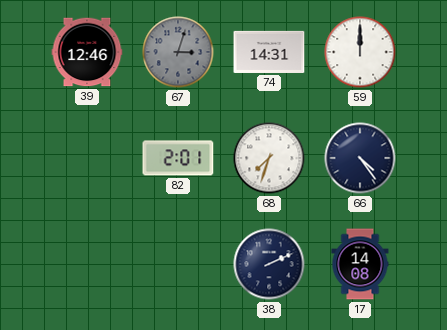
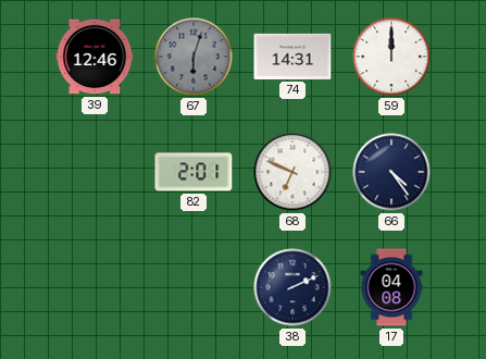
67: 3:03 -> 6:03
68: 7:33 -> 6:49
17: 14:08 -> 04:08
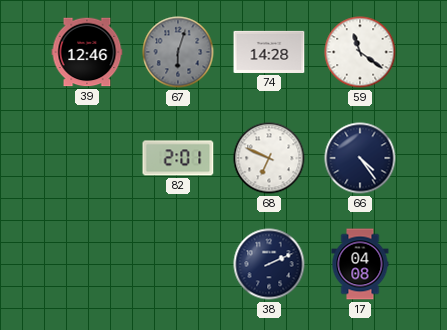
74: 14:31 -> 14:28
59: 12:00 -> 11:21
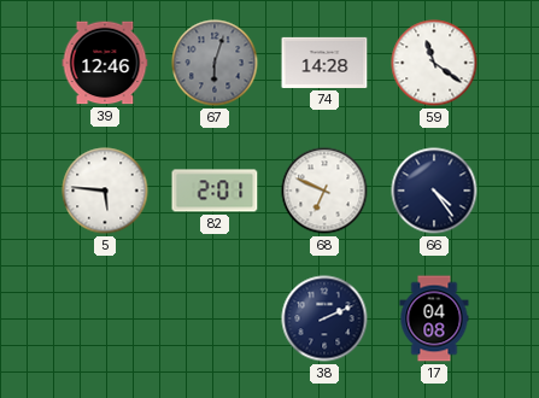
5: none -> 5:46
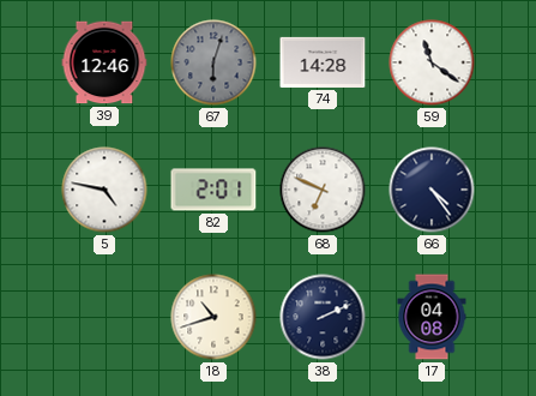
5: 5:46 -> 4:47
18: none -> 10:42
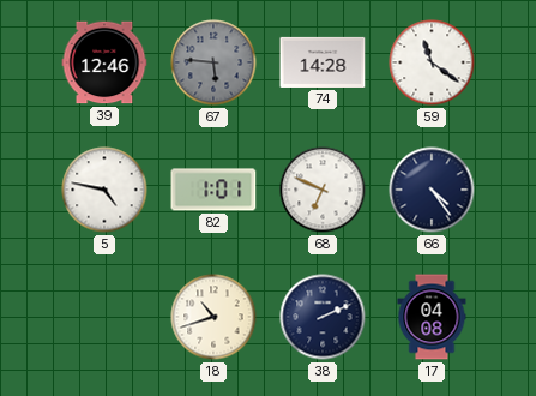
67: 6:03 -> 5:46
82: 2:01 -> 1:01
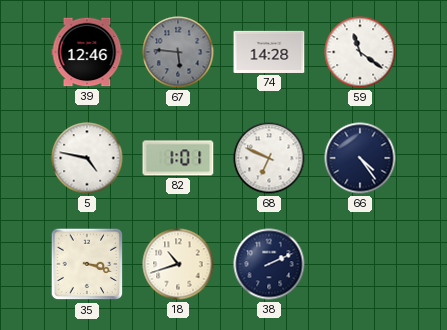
35: none -> 3:18
17: 04:08 -> none
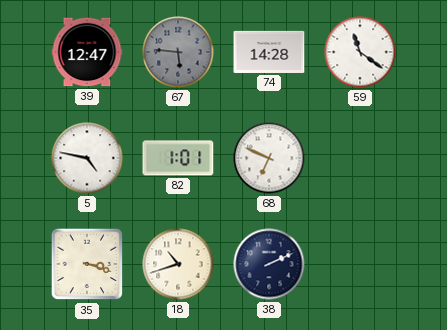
39: 12:46 -> 12:47
66: 4:24 -> none
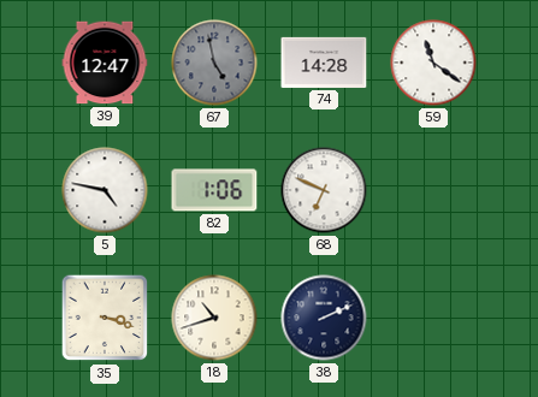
67: 5:46 -> 4:58
82: 1:01 -> 1:06
